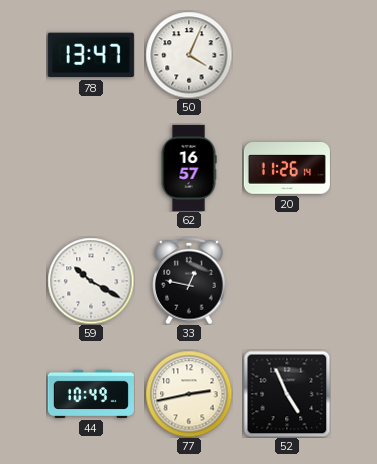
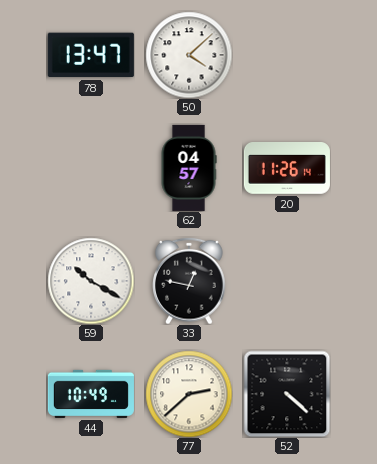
50: 4:04 -> 4:08
62: 16:57 -> 04:57
77: 2:43 -> 2:38
52: 4:56 -> 4:22
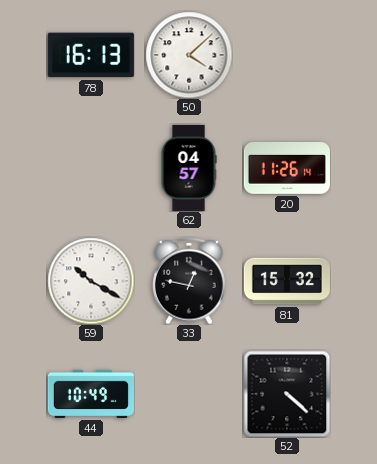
78: 13:47 -> 16:13
81: none -> 15:32
77: 2:38 -> none
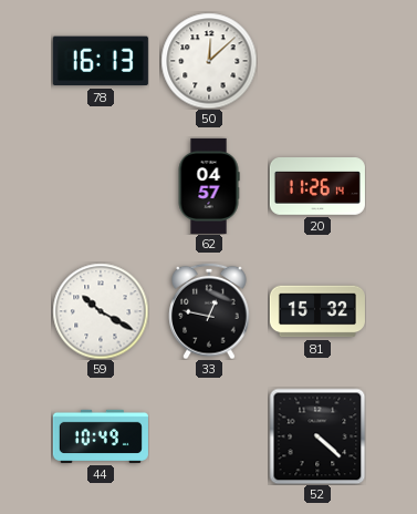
50: 4:08 -> 12:08
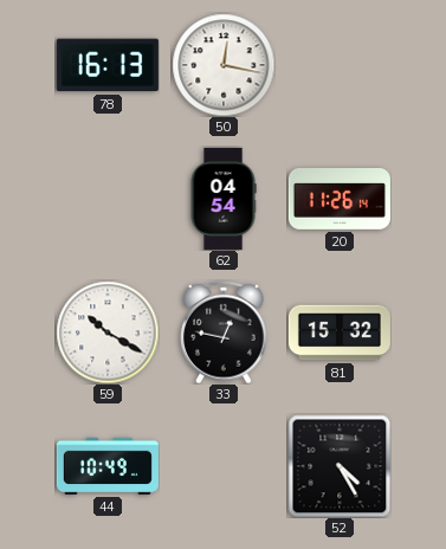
50: 12:08 -> 12:17
62: 04:57 -> 04:54
52: 4:22 -> 4:25
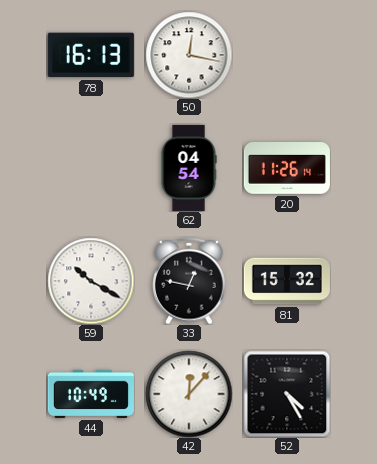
42: none -> 12:07
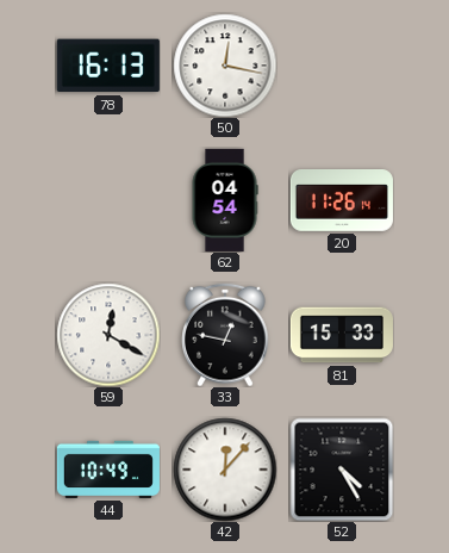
59: 10:20 -> 12:20
81: 15:32 -> 15:33
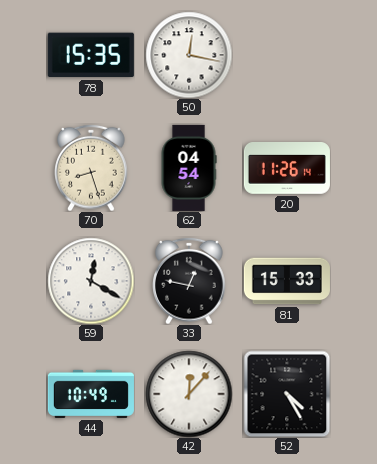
78: 16:13 -> 15:35
70: none -> 8:27
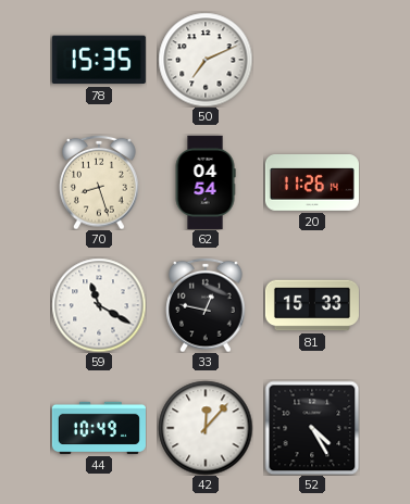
50: 12:17 -> 7:11
59: 12:20 -> 11:20
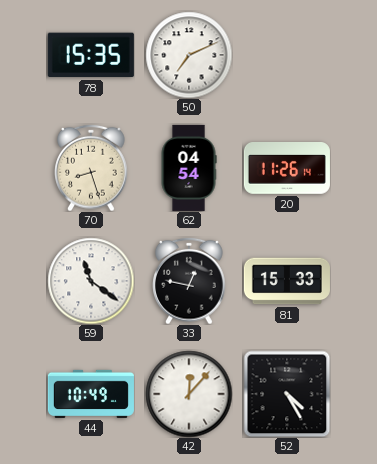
59: 11:20 -> 11:21
